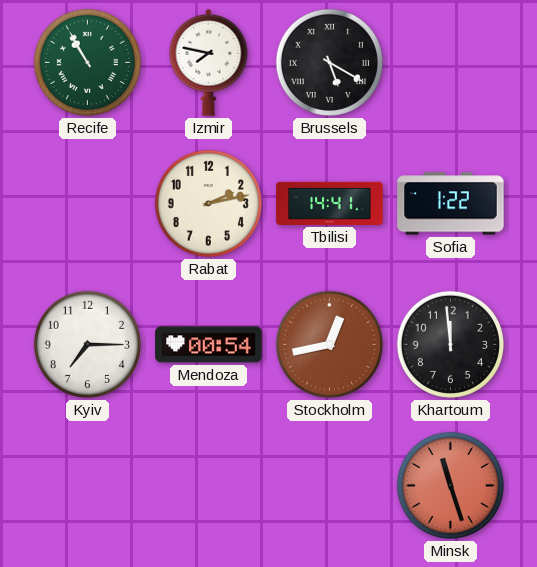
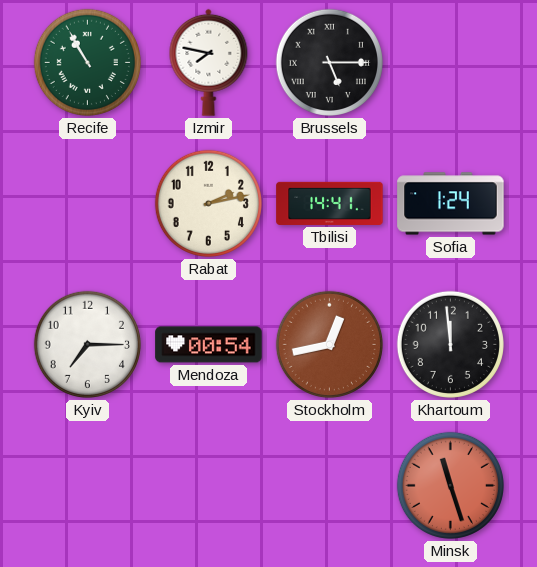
Brussels: 5:20 -> 5:15
Sofia: 1:22 -> 1:24
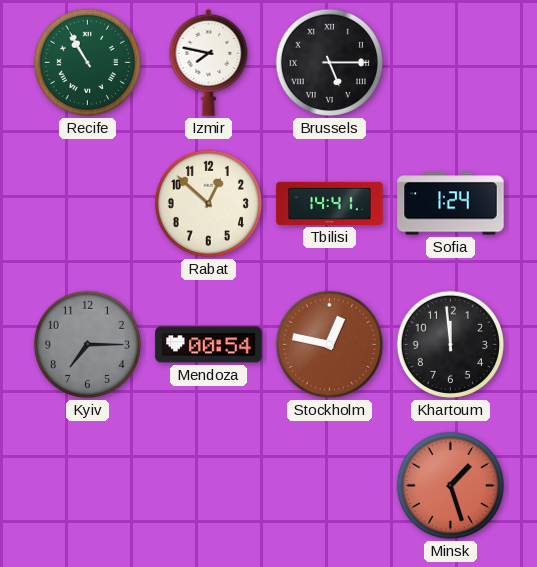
Rabat: 2:13 -> 12:52
Kyiv dial: white -> grey
Stockholm: 12:43 -> 12:47
Minsk: 11:27 -> 1:27
